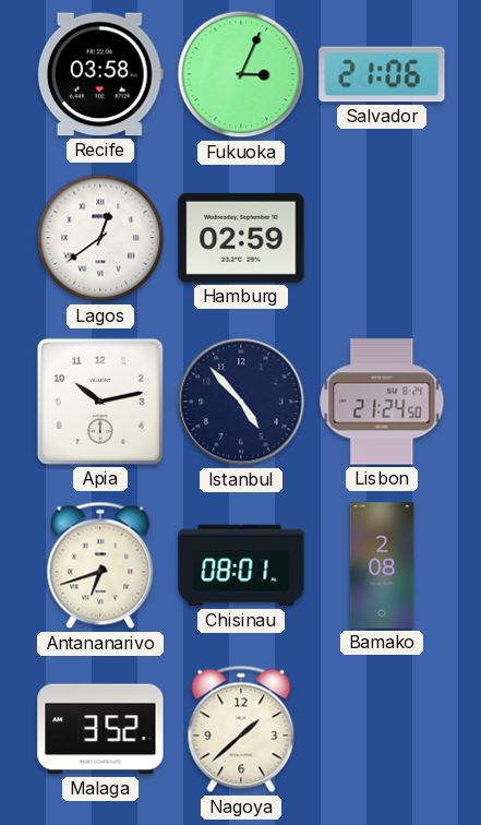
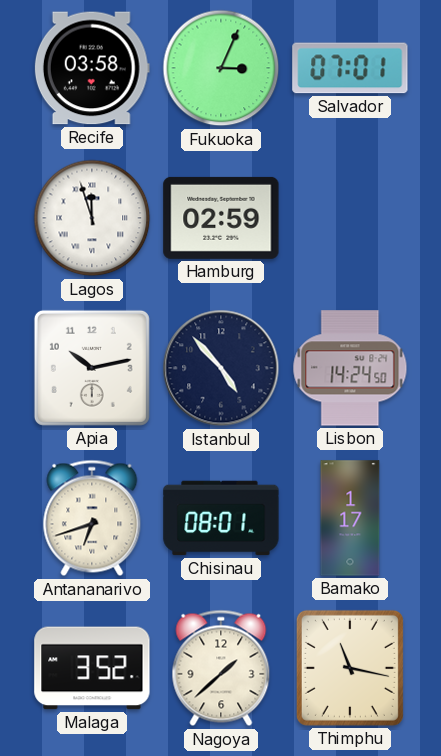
Salvador: 21:06 -> 07:01
Lagos: 12:39 -> 11:57
Lisbon: 21:24 -> 14:24
Bamako: 2:08 -> 1:17
Thimphu: none -> 11:17
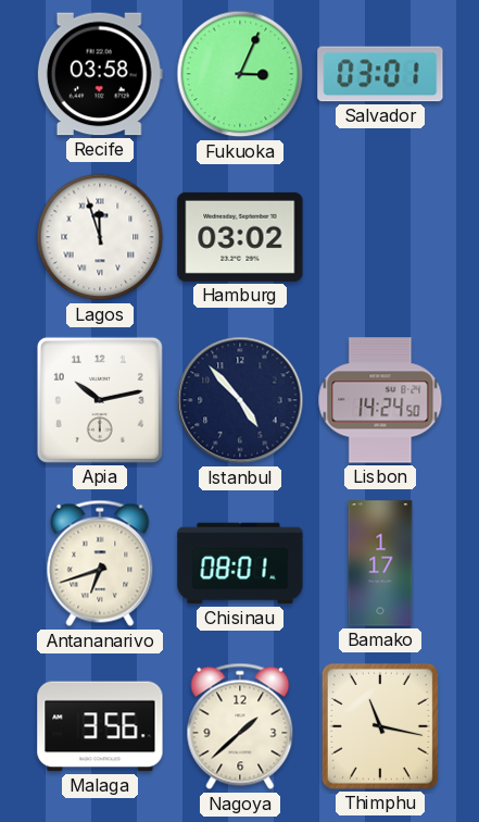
Salvador: 07:01 -> 03:01
Hamburg: 02:59 -> 03:02
Malaga: 3:52 -> 3:56
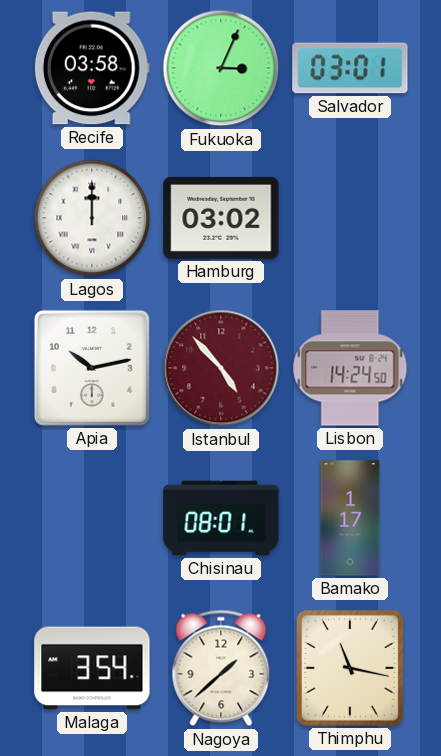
Lagos: 11:57 -> 12:00
Istanbul dial: navy -> burgundy
Antananarivo: 6:42 -> none
Malaga: 3:56 -> 3:54
